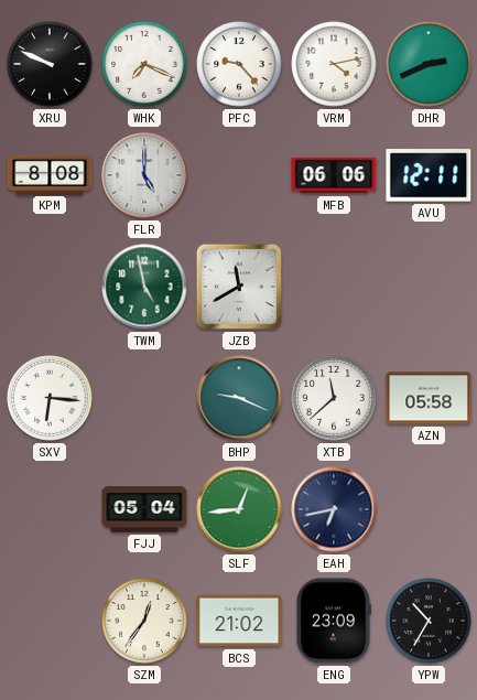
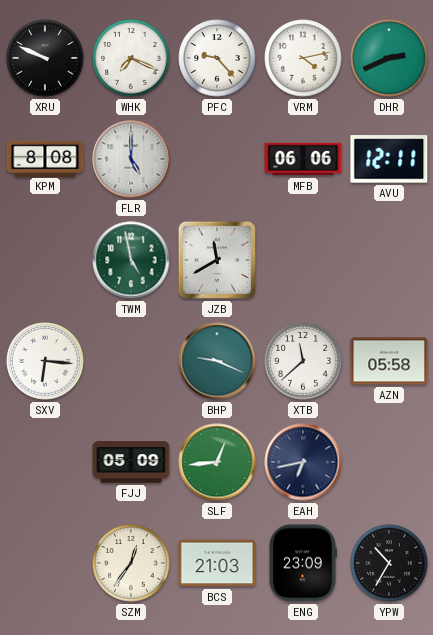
FJJ: 05:04 -> 05:09
BCS: 21:02 -> 21:03
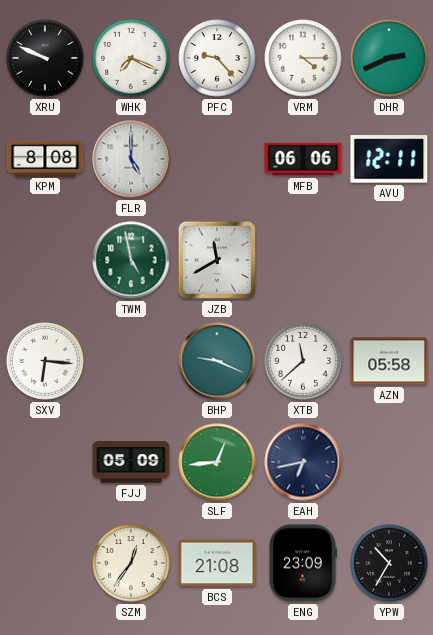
VRM: 4:13 -> 4:15
BCS: 21:03 -> 21:08
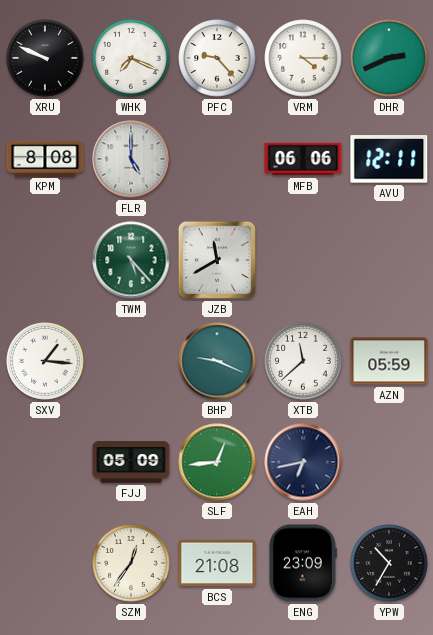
TWM: 4:58 -> 5:23
SXV: 6:16 -> 1:16
AZN: 05:58 -> 05:59
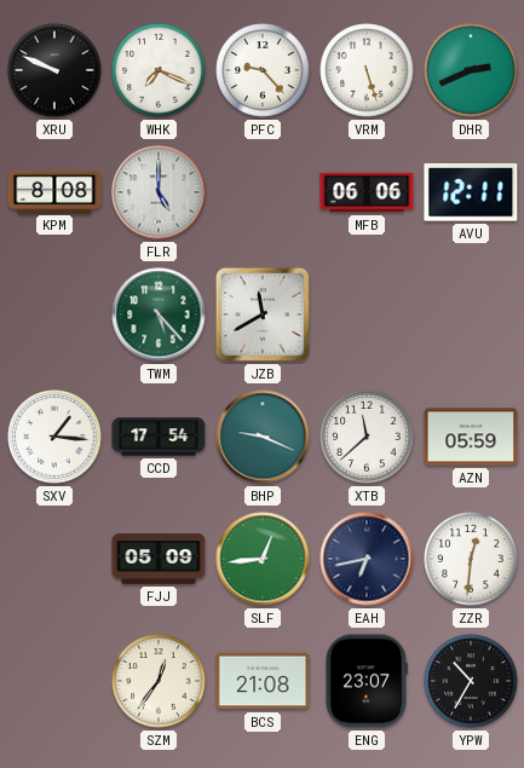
VRM: 4:15 -> 5:27
CCD: none -> 17:54
ZZR: none -> 12:31
ENG: 23:09 -> 23:07
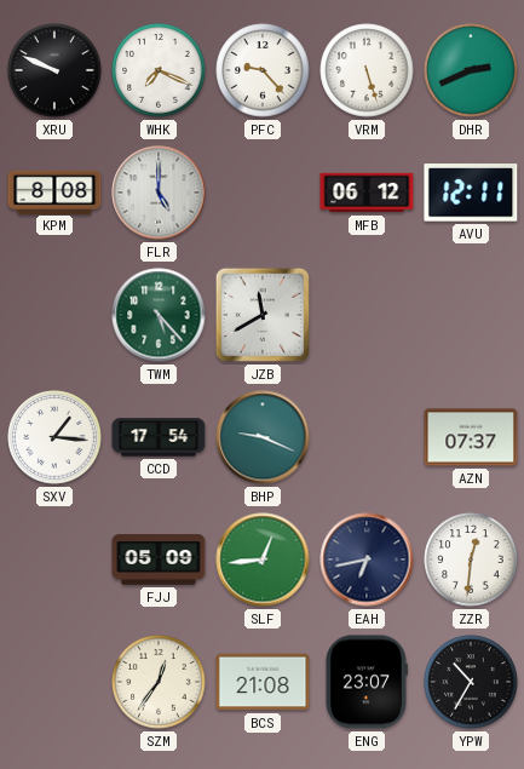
MFB: 06:06 -> 06:12
XTB: 11:38 -> none
AZN: 05:59 -> 07:37
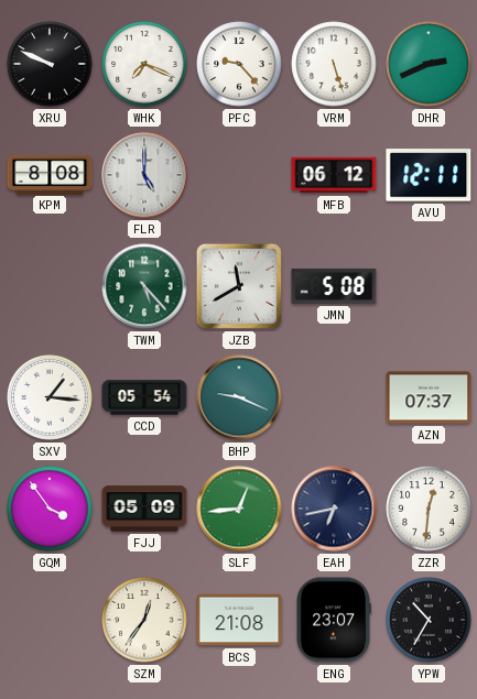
JMN: none -> 5:08
CCD: 17:54 -> 05:54
GQM: none -> 3:54
